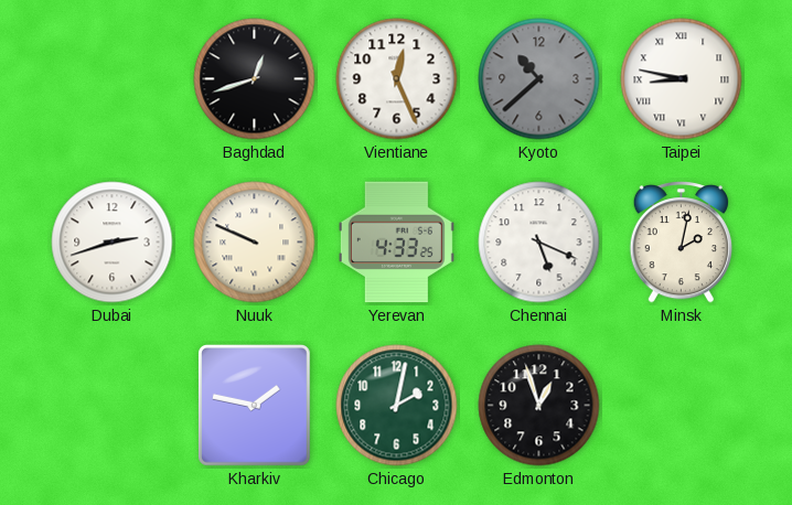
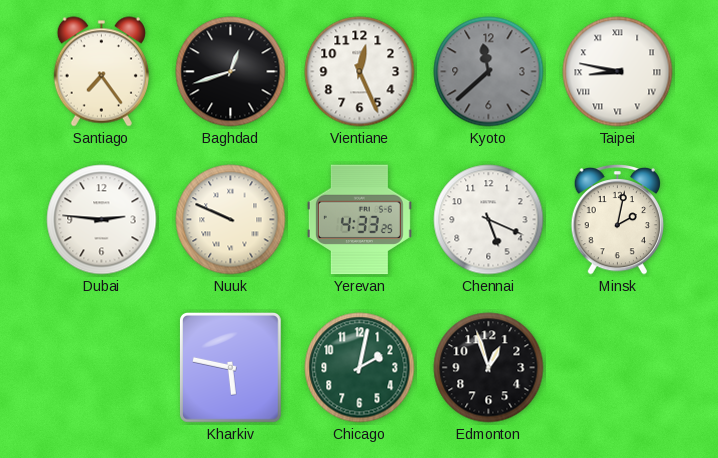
Santiago: none -> 7:24
Kyoto: 10:38 -> 11:38
Dubai: 2:42 -> 2:46
Kharkiv: 1:47 -> 5:47
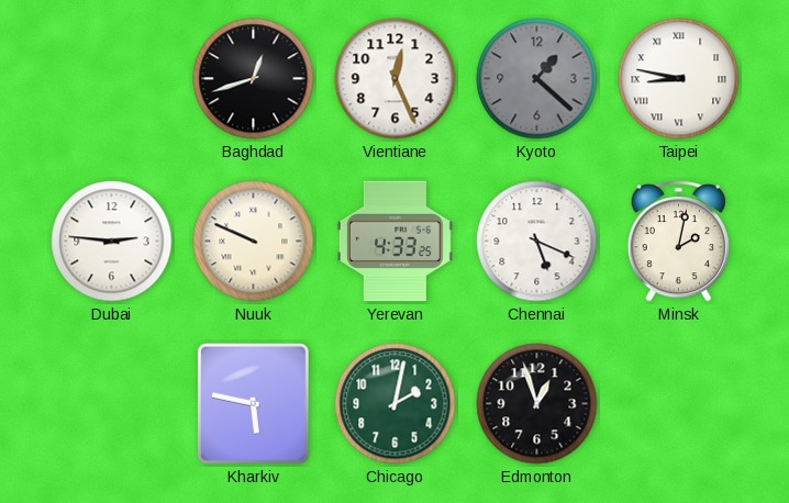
Santiago: 7:24 -> none
Kyoto: 11:38 -> 1:22
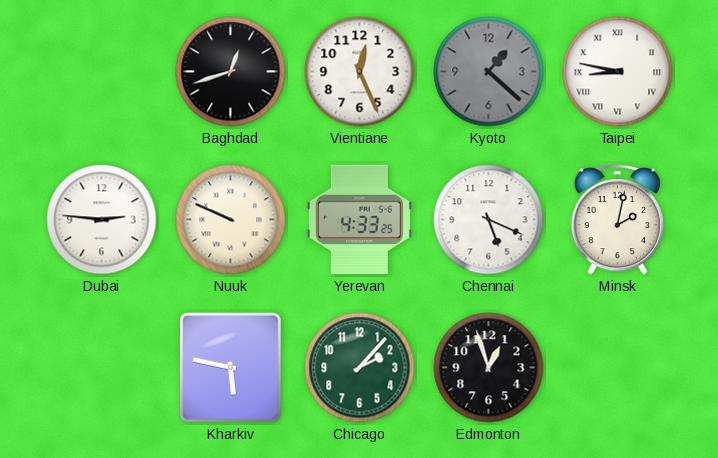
Chicago: 2:02 -> 2:07
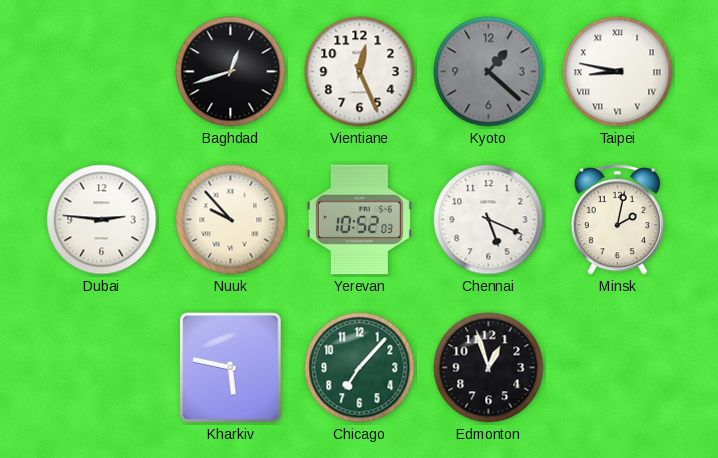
Nuuk: 9:49 -> 9:53
Yerevan: 4:33 -> 10:52
Chicago: 2:07 -> 7:07
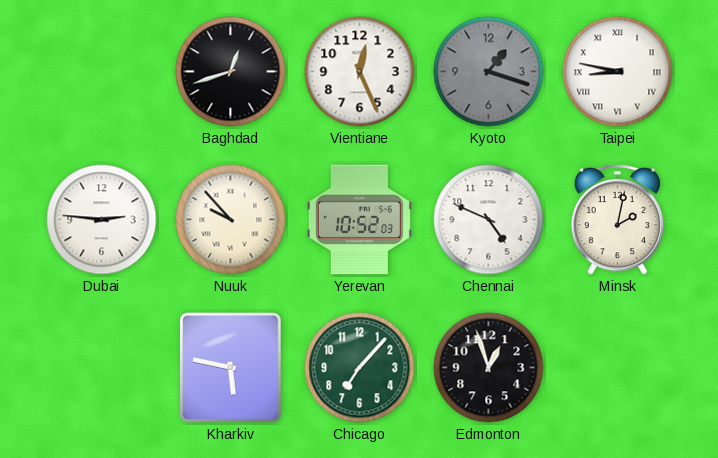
Kyoto: 1:22 -> 1:18
Chennai: 5:19 -> 4:49
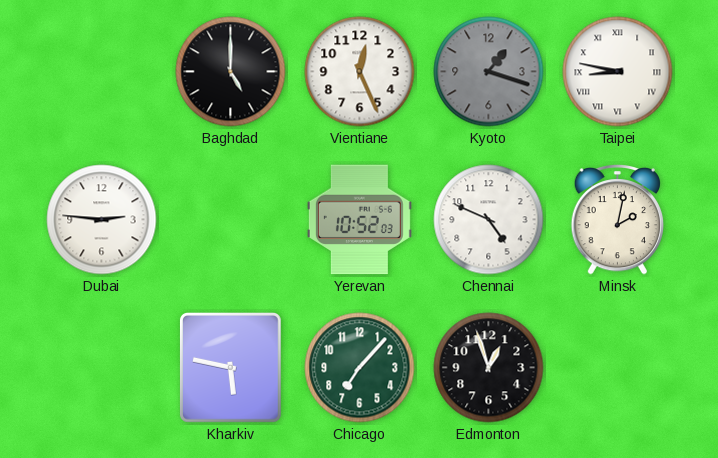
Baghdad: 12:42 -> 5:00
Nuuk: 9:53 -> none
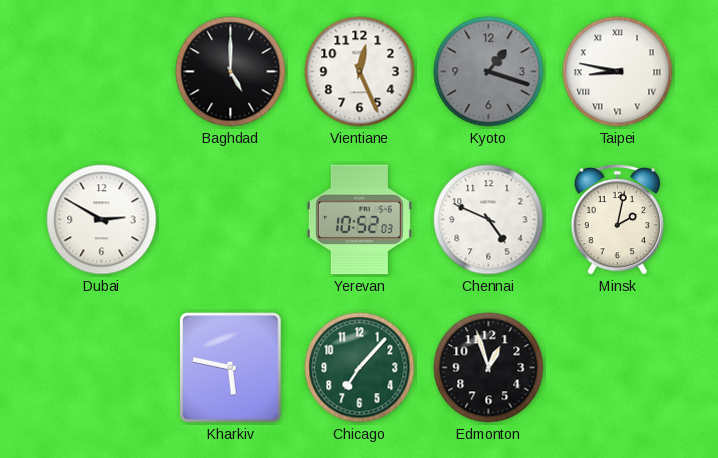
Dubai: 2:46 -> 2:50
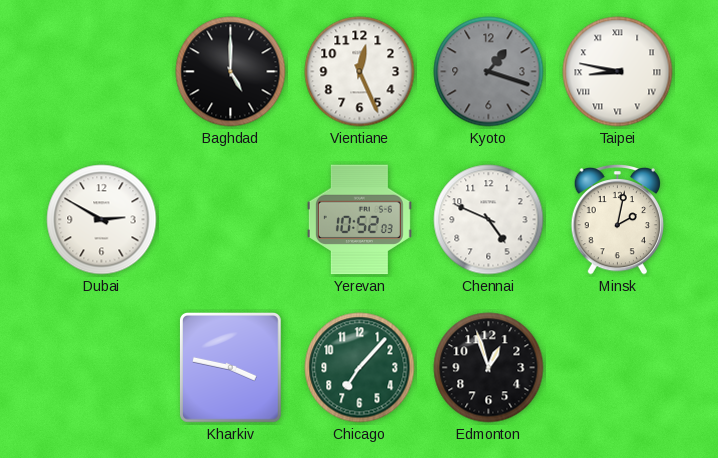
Kharkiv: 5:47 -> 3:47
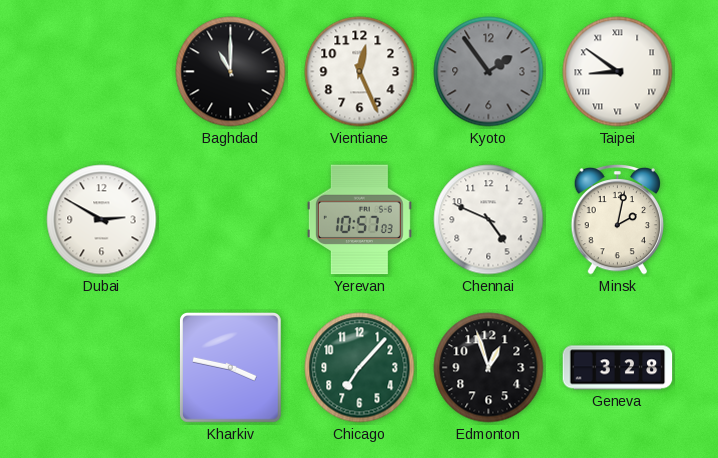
Baghdad: 5:00 -> 11:00
Kyoto: 1:18 -> 1:54
Taipei: 8:47 -> 8:51
Yerevan: 10:52 -> 10:57
Geneva: none -> 3:28
